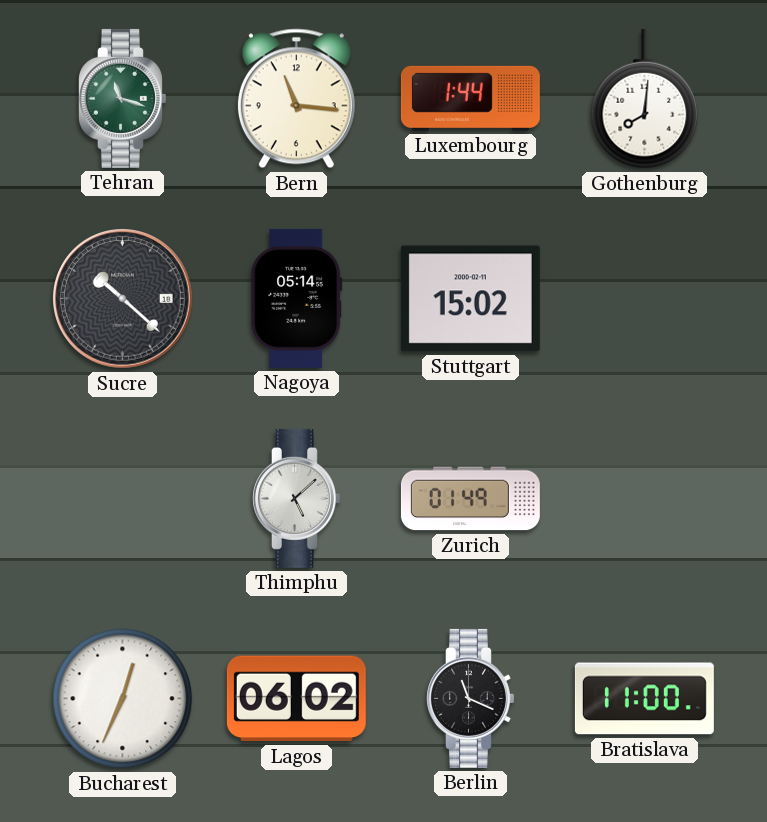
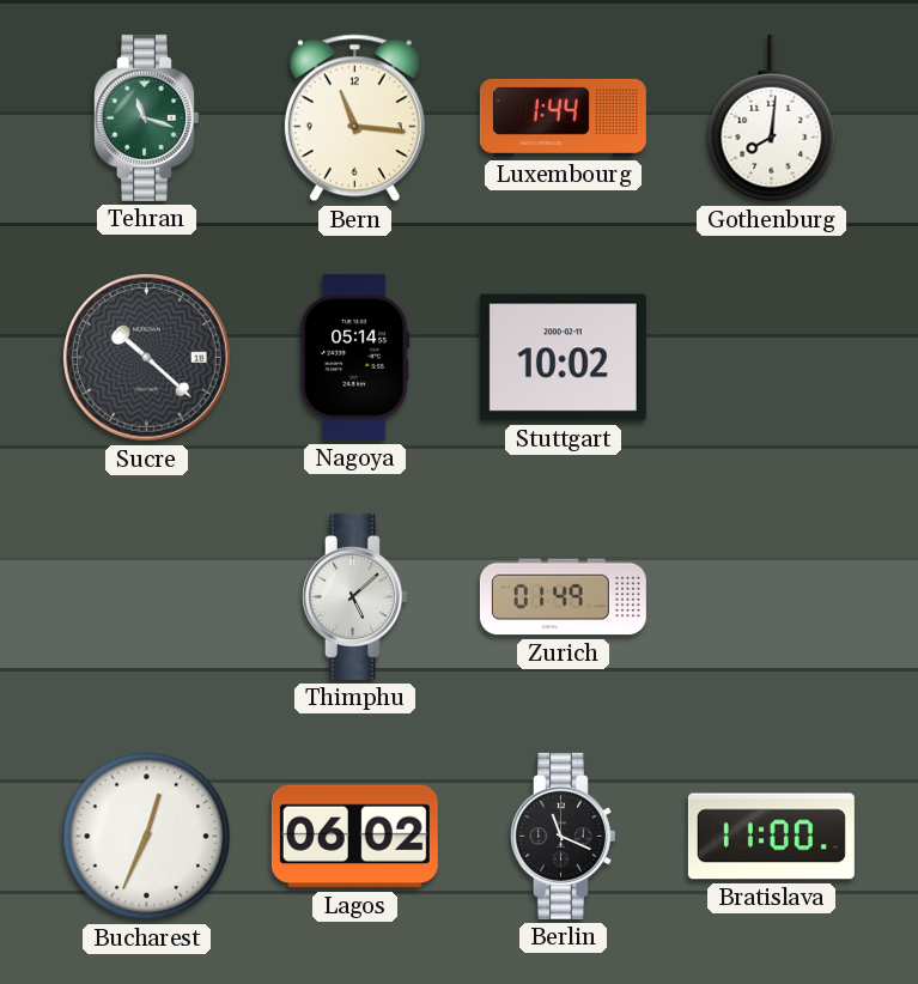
Stuttgart: 15:02 -> 10:02
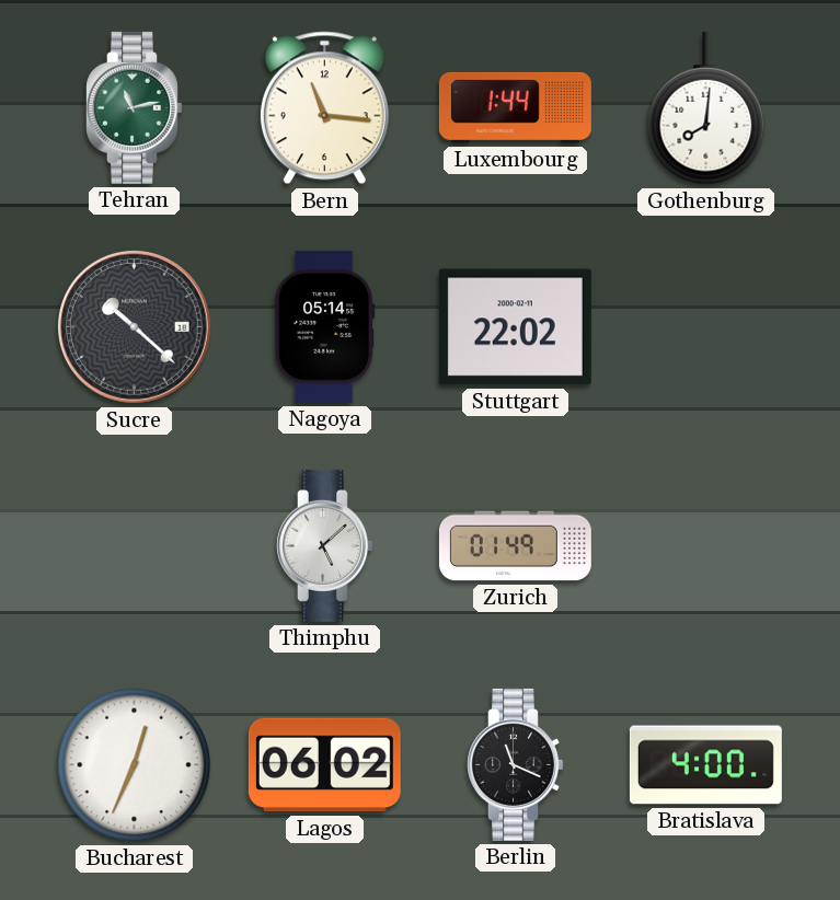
Tehran: 11:18 -> 11:13
Stuttgart: 10:02 -> 22:02
Bratislava: 11:00 -> 4:00
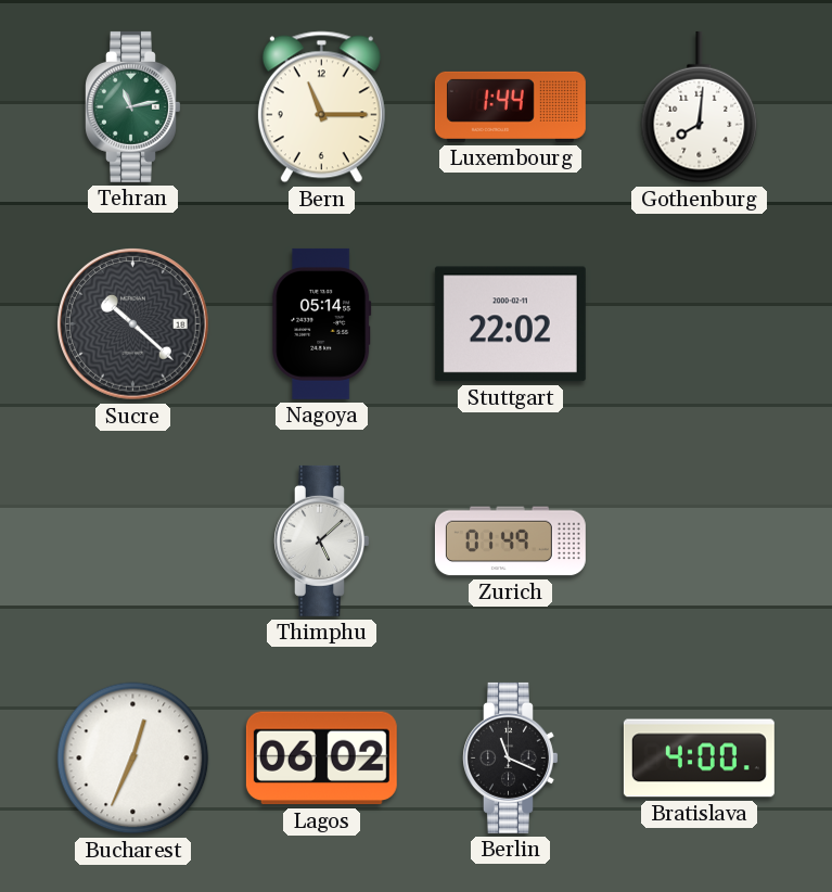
Bern: 11:16 -> 11:15
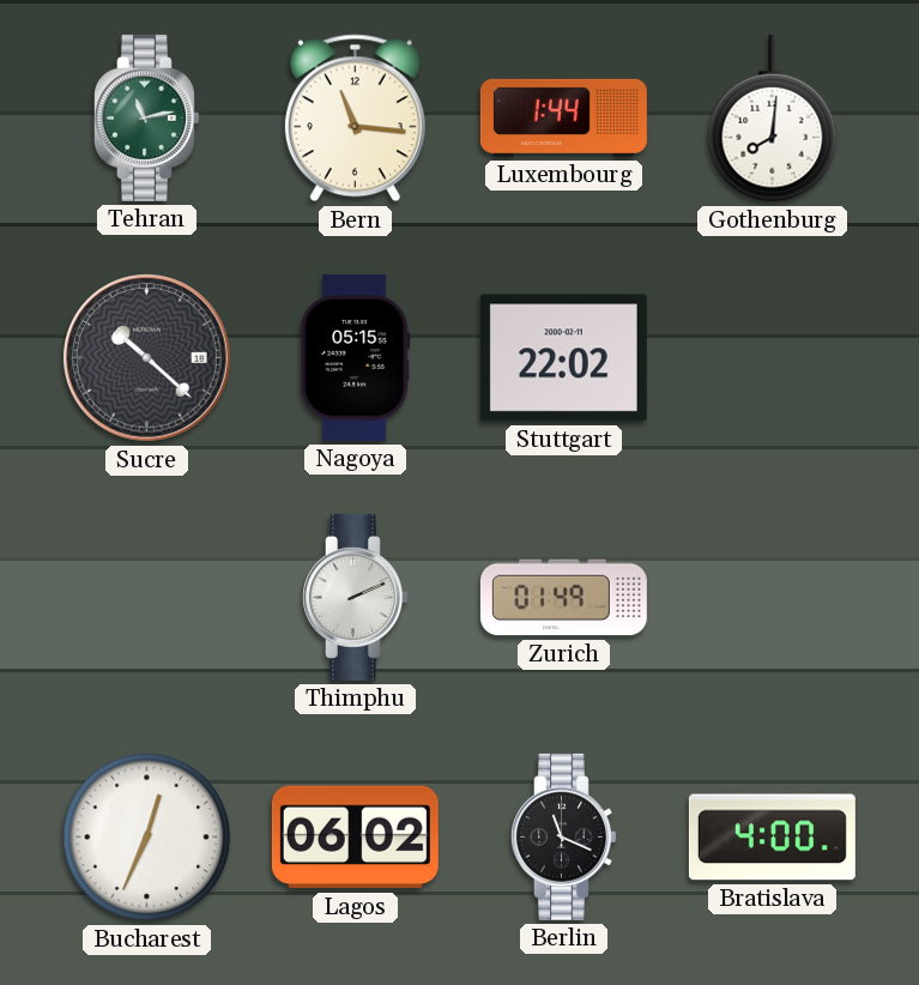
Bern: 11:15 -> 11:16
Nagoya: 05:14 -> 05:15
Thimphu: 5:08 -> 2:11
